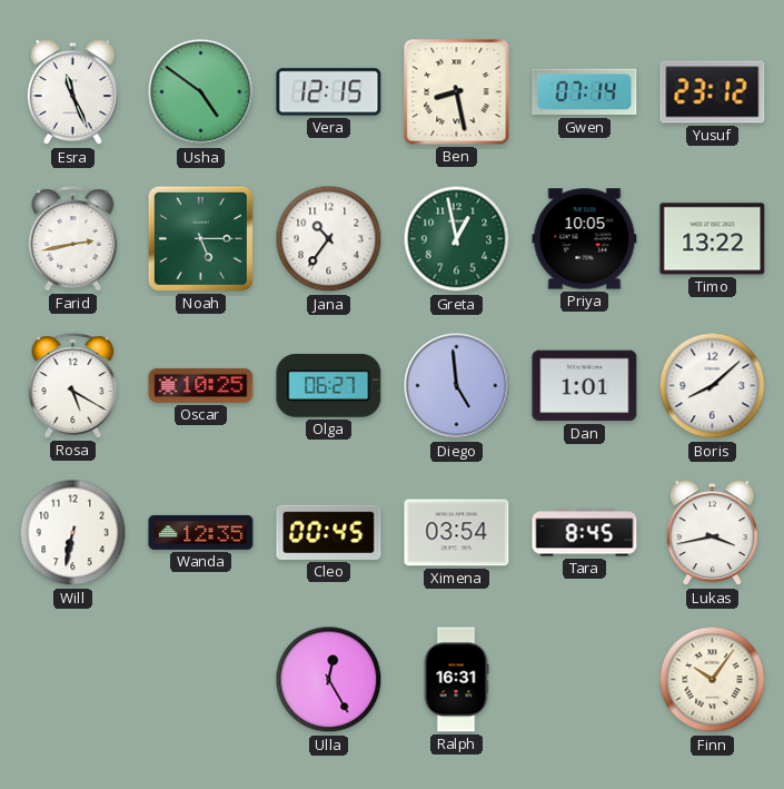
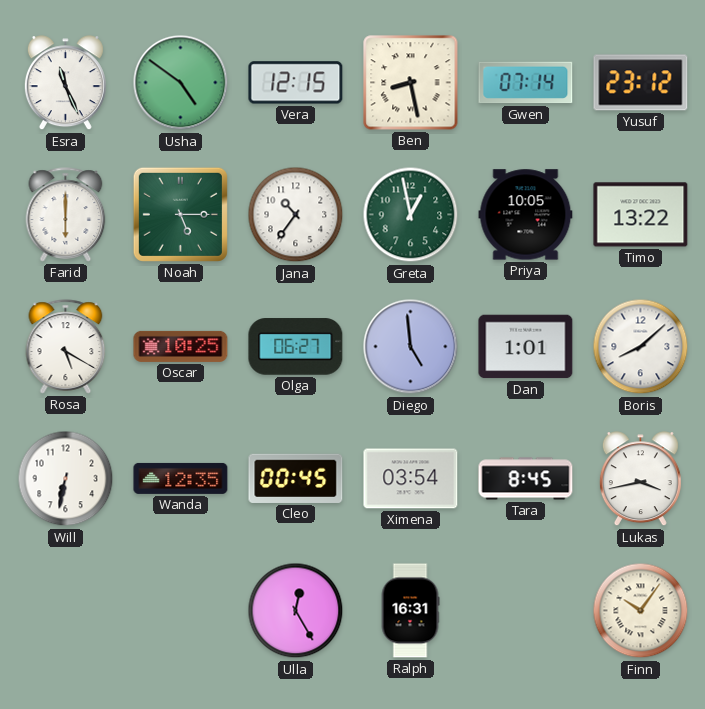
Farid: 2:43 -> 6:00
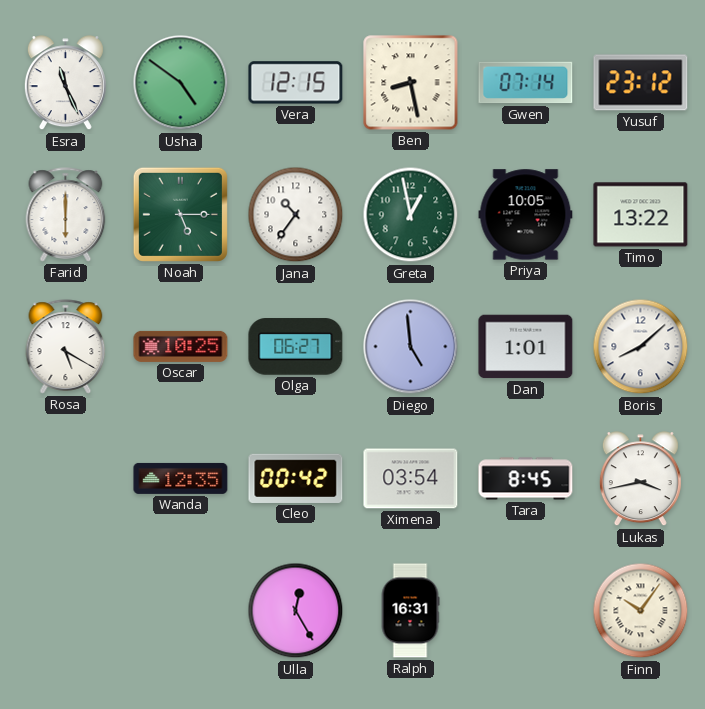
Will: 6:32 -> none
Cleo: 00:45 -> 00:42
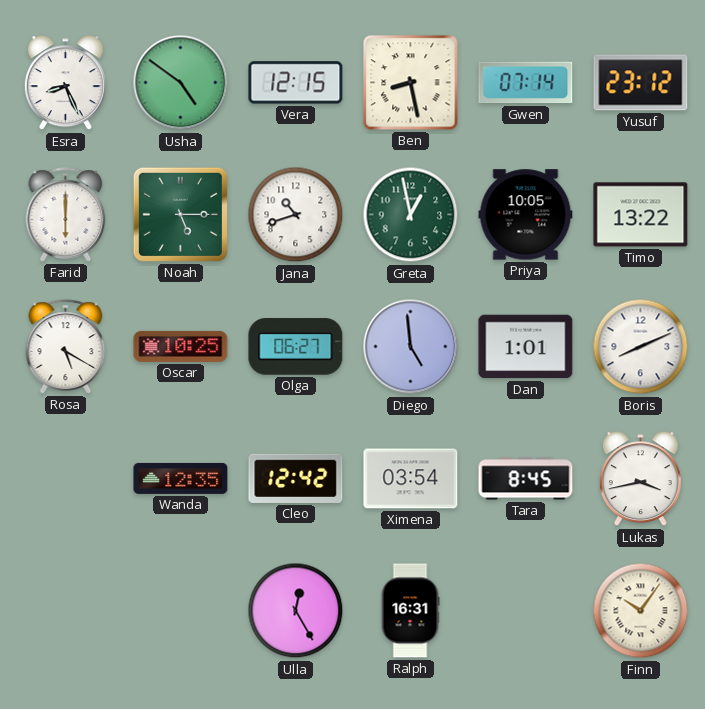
Esra: 11:26 -> 8:26
Jana: 10:36 -> 10:42
Boris: 8:08 -> 8:11
Cleo: 00:42 -> 12:42
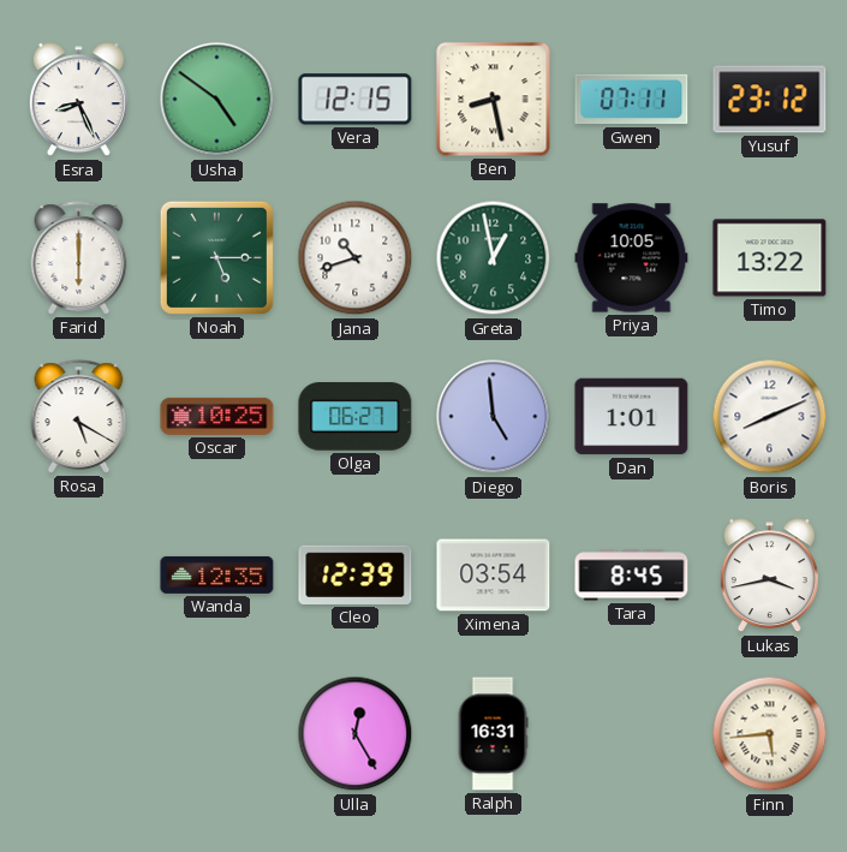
Gwen: 07:14 -> 07:11
Cleo: 12:42 -> 12:39
Finn: 10:06 -> 5:44
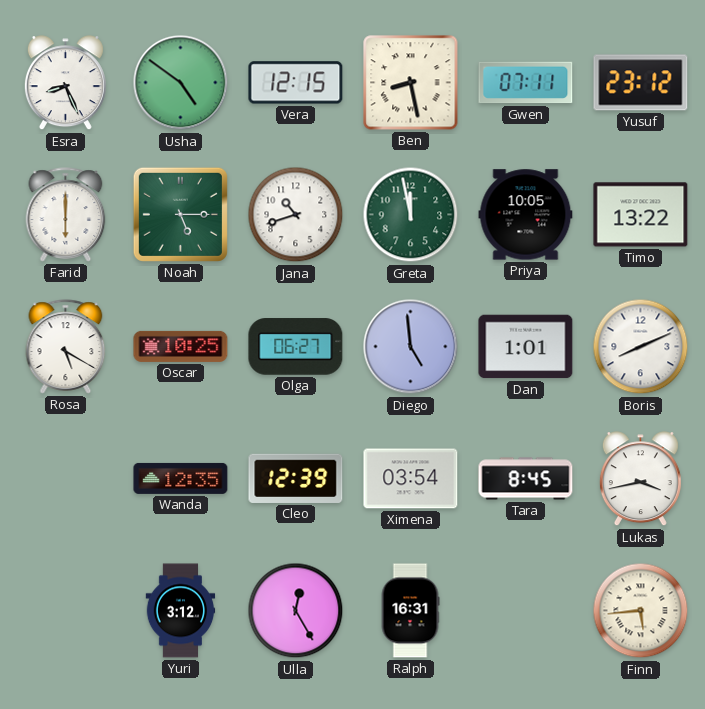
Greta: 12:58 -> 11:58
Yuri: none -> 3:12
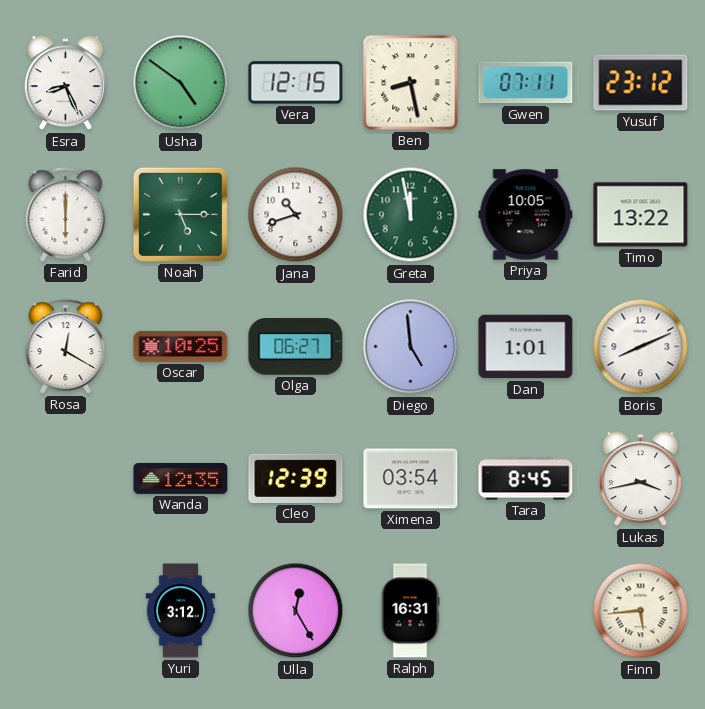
Rosa: 5:20 -> 12:20
